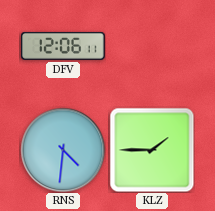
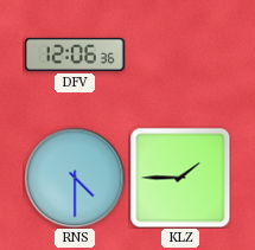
DFV: 12:06:11 -> 12:06:36
RNS: 4:31 -> 4:30
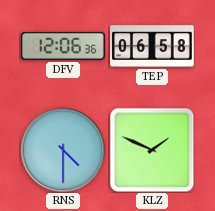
TEP: none -> 06:58
KLZ: 1:45 -> 1:49
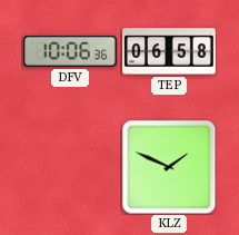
DFV: 12:06 -> 10:06
RNS: 4:30 -> none
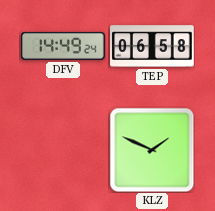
DFV: 10:06 -> 14:49
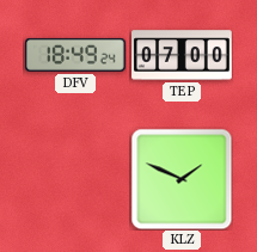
DFV: 14:49 -> 18:49
TEP: 06:58 -> 07:00
